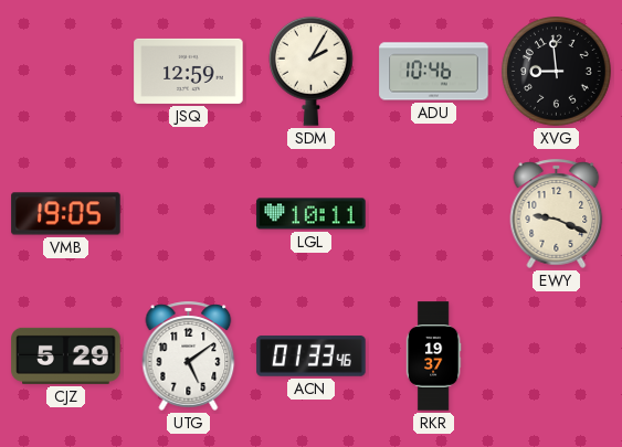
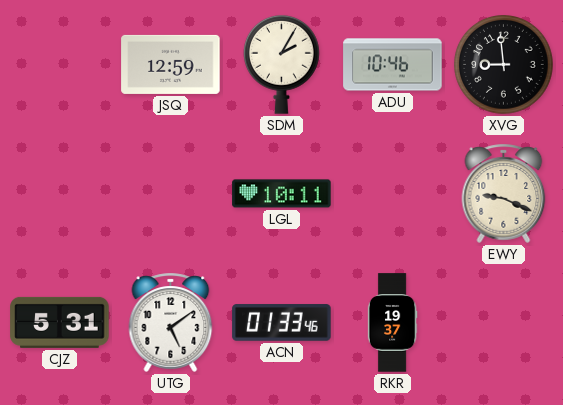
VMB: 19:05 -> none
CJZ: 5:29 -> 5:31
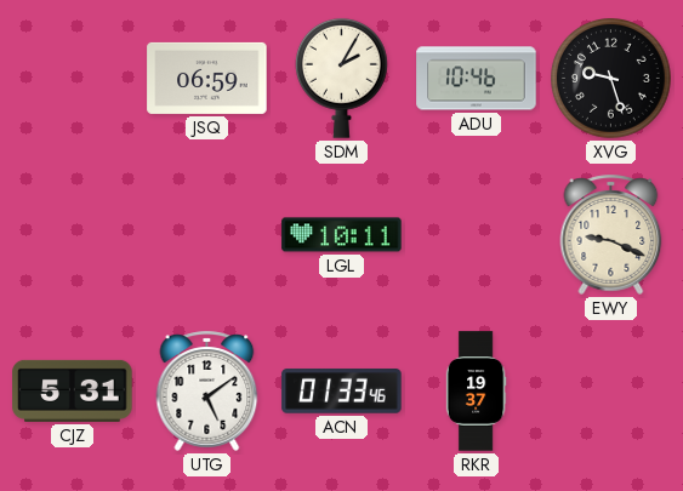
JSQ: 12:59 -> 06:59
XVG: 8:59 -> 9:27
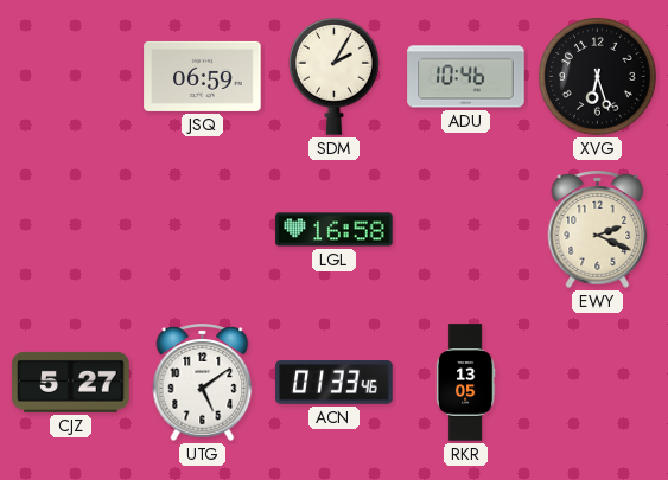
XVG: 9:27 -> 6:27
LGL: 10:11 -> 16:58
EWY: 9:19 -> 2:19
CJZ: 5:31 -> 5:27
RKR: 19:37 -> 13:05
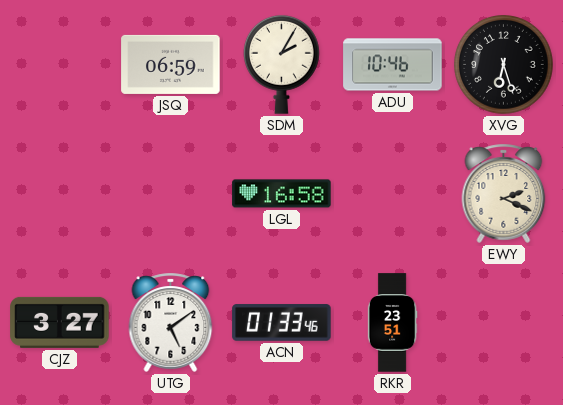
CJZ: 5:27 -> 3:27
RKR: 13:05 -> 23:51
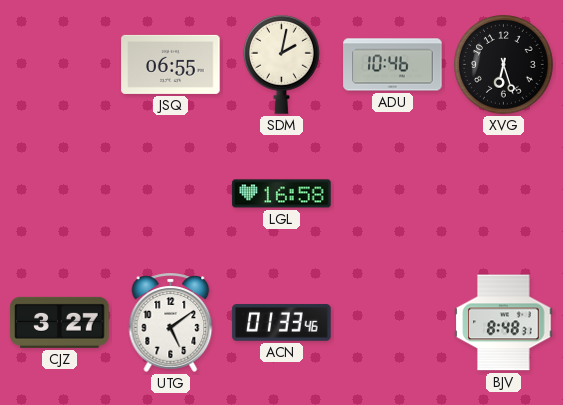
JSQ: 06:59 -> 06:55
SDM: 2:05 -> 2:02
EWY: 2:19 -> none
RKR: 23:51 -> none
BJV: none -> 8:48
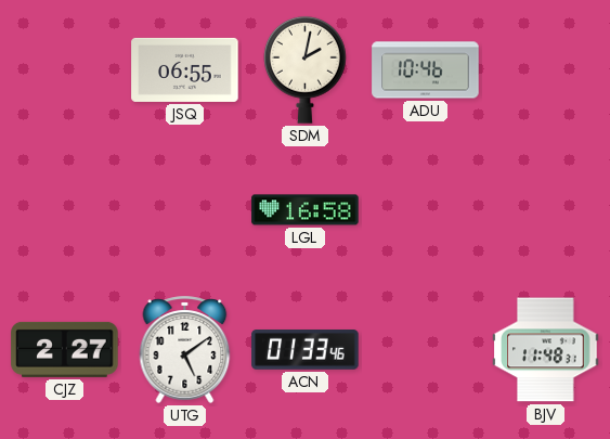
XVG: 6:27 -> none
CJZ: 3:27 -> 2:27
BJV: 8:48 -> 11:48
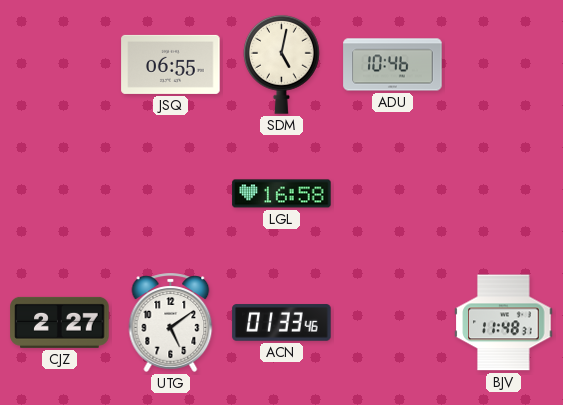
SDM: 2:02 -> 5:02
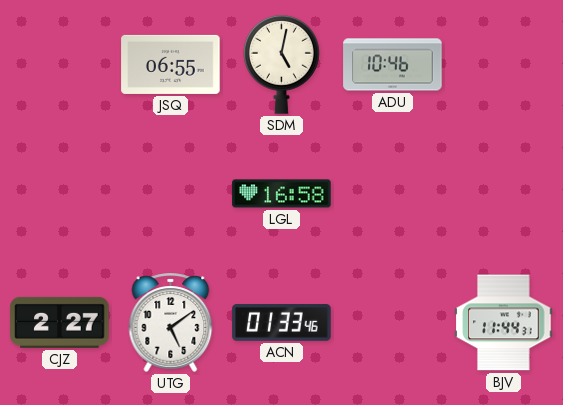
BJV: 11:48 -> 11:44
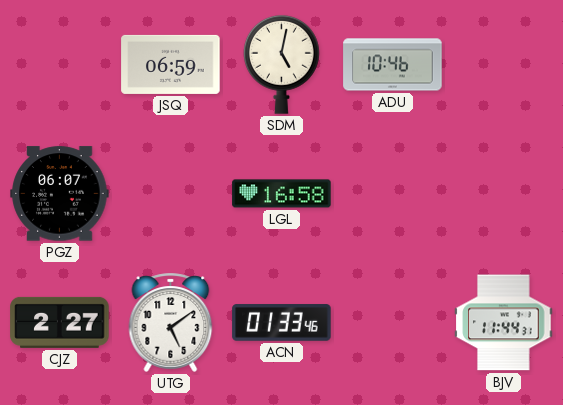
JSQ: 06:55 -> 06:59
PGZ: none -> 06:07
